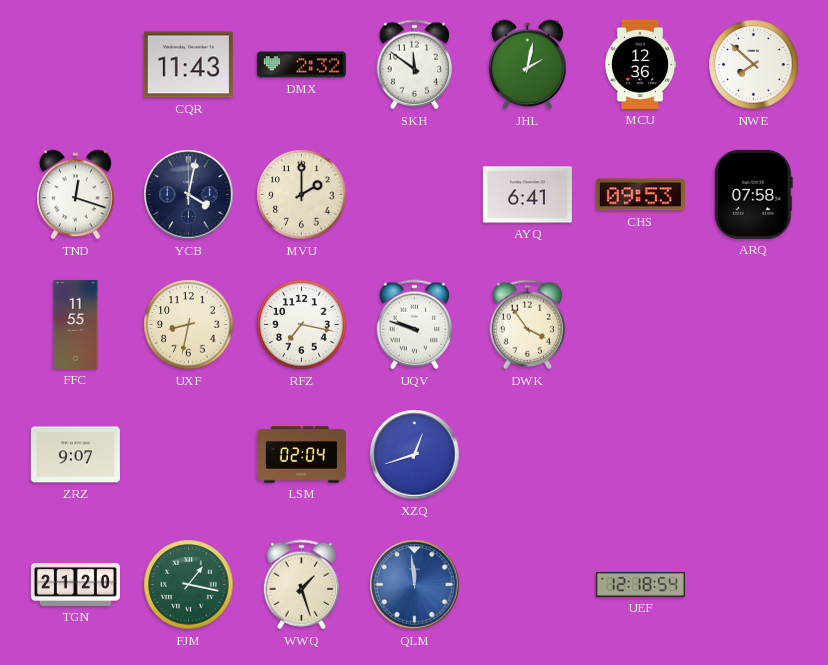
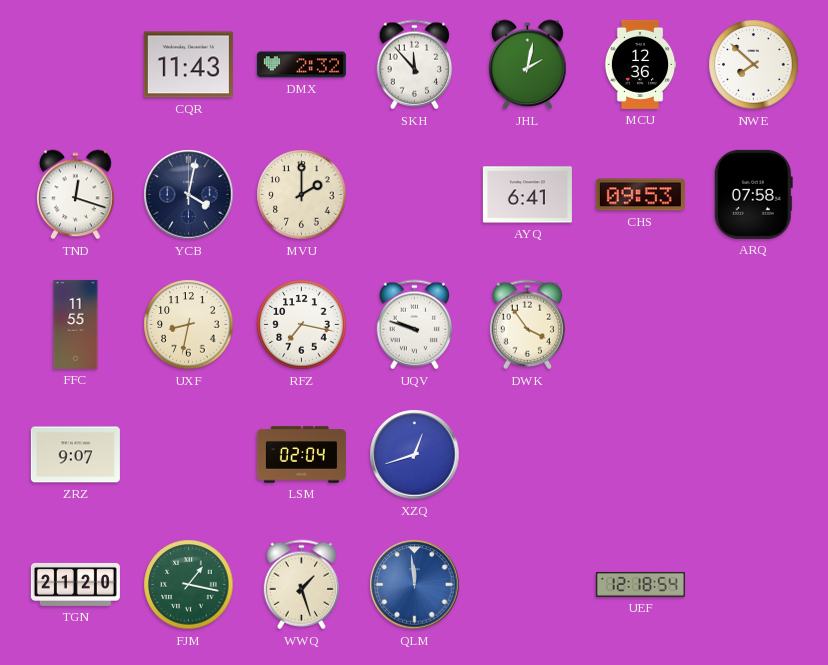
SKH: 11:51 -> 11:53
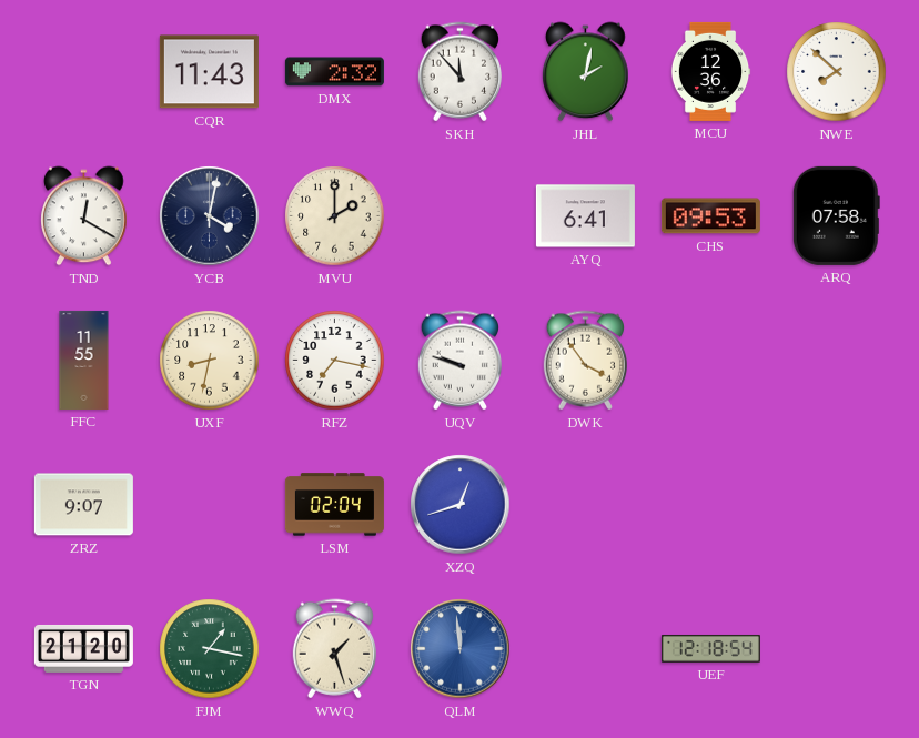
TND: 12:18 -> 12:20
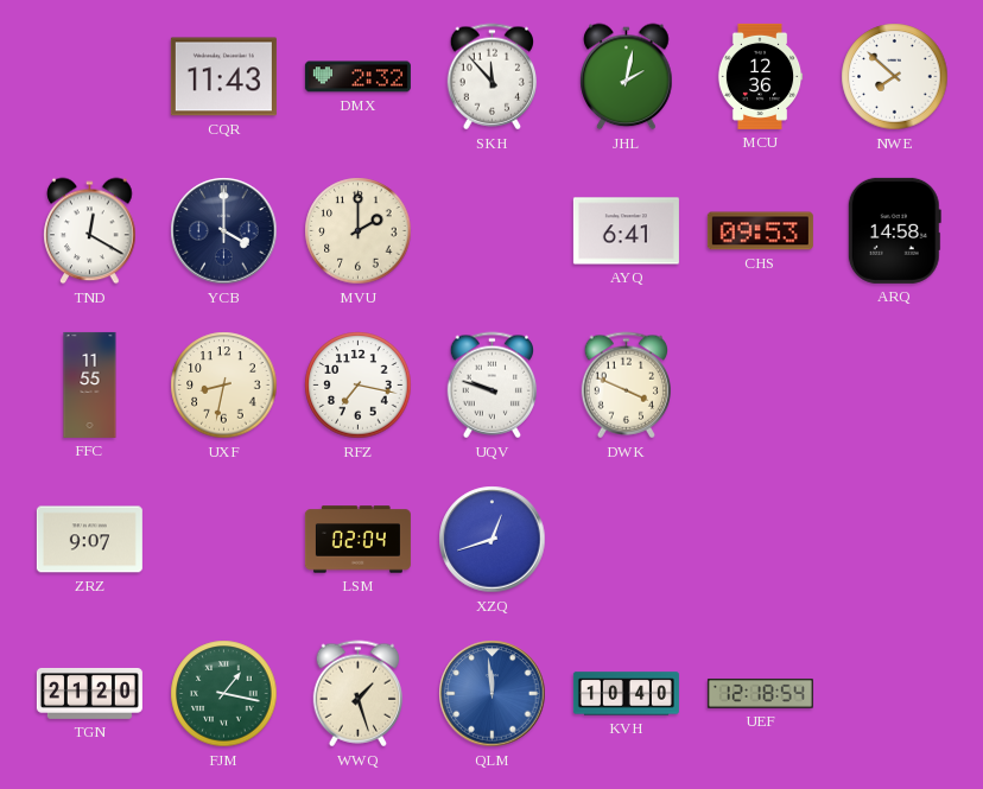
YCB: 4:02 -> 4:00
ARQ: 07:58 -> 14:58
DWK: 3:54 -> 3:49
KVH: none -> 10:40
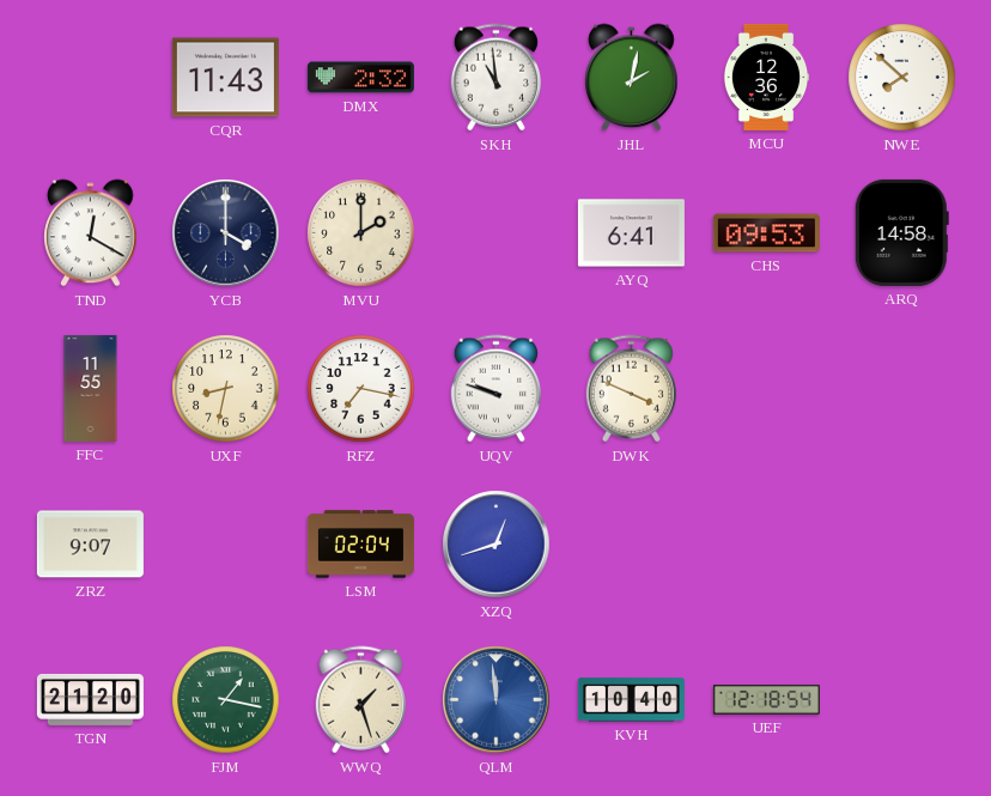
SKH: 11:53 -> 10:59
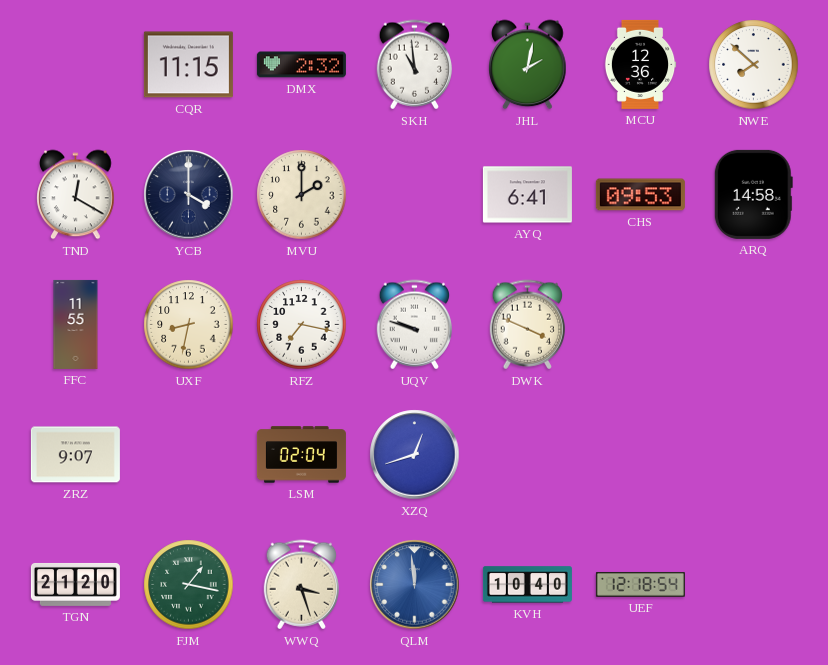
CQR: 11:43 -> 11:15
WWQ: 1:27 -> 3:27
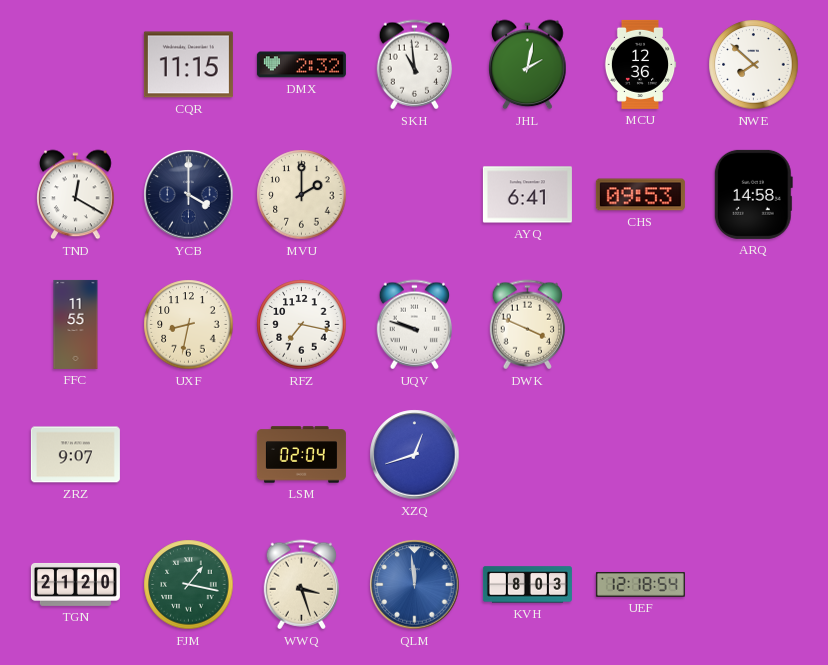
KVH: 10:40 -> 8:03
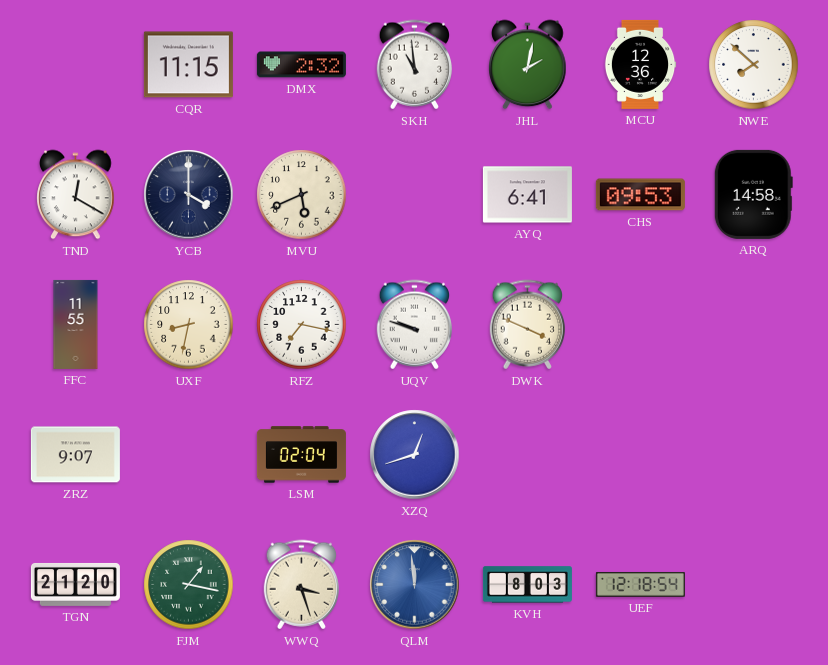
MVU: 2:00 -> 5:41
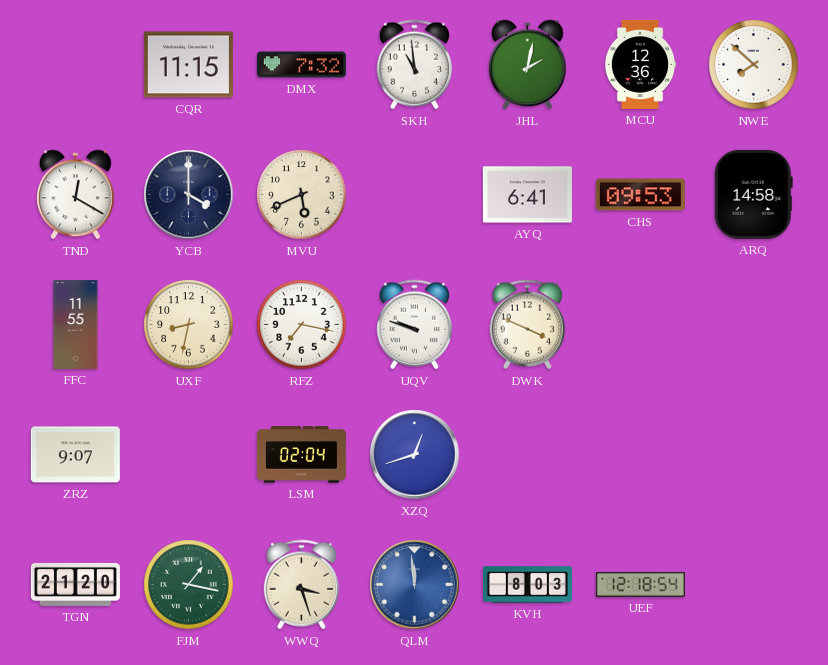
DMX: 2:32 -> 7:32
